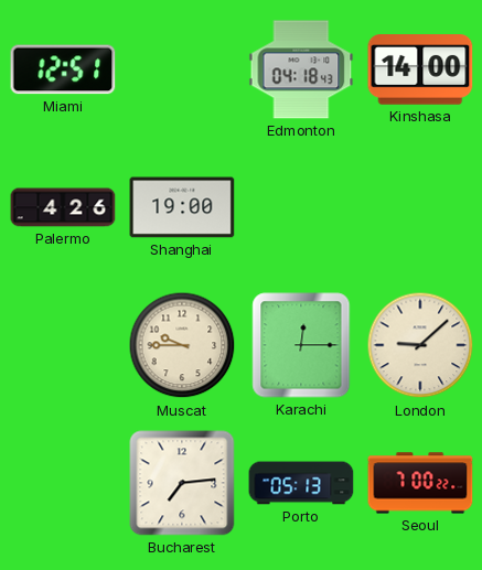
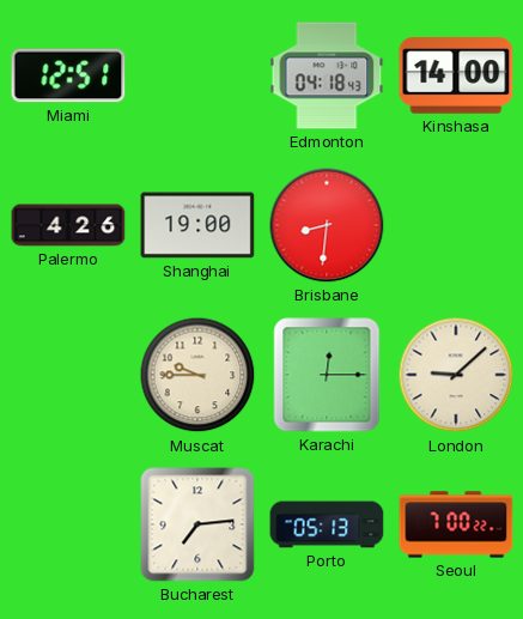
Brisbane: none -> 8:31
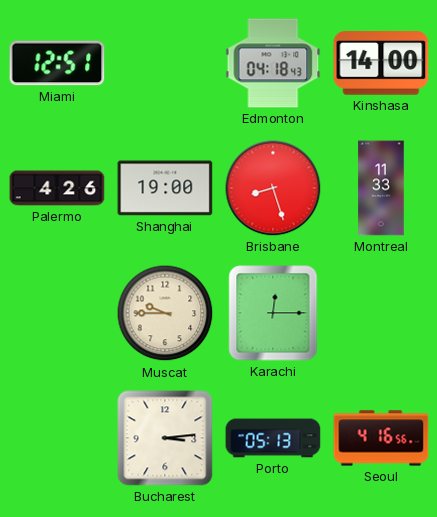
Brisbane: 8:31 -> 8:27
Montreal: none -> 11:33
London: 9:08 -> none
Bucharest: 7:14 -> 3:14
Seoul: 7:00 -> 4:16
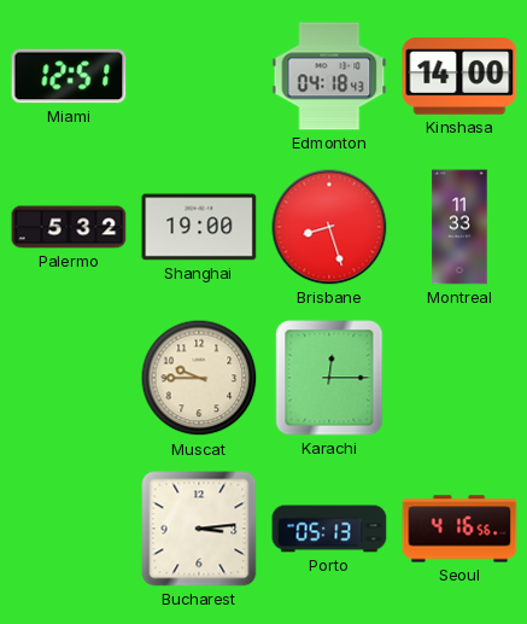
Palermo: 4:26 -> 5:32
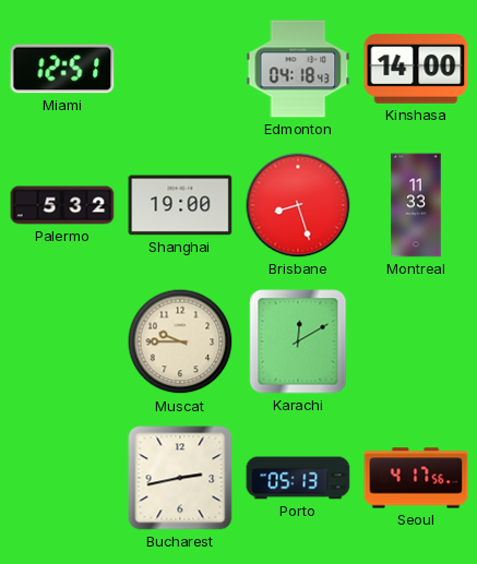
Karachi: 12:15 -> 12:10
Bucharest: 3:14 -> 2:43
Seoul: 4:16 -> 4:17
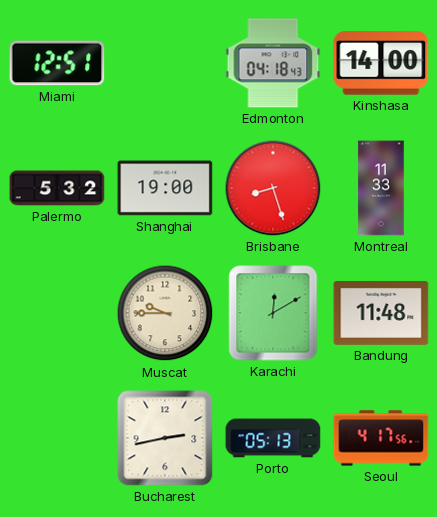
Bandung: none -> 11:48
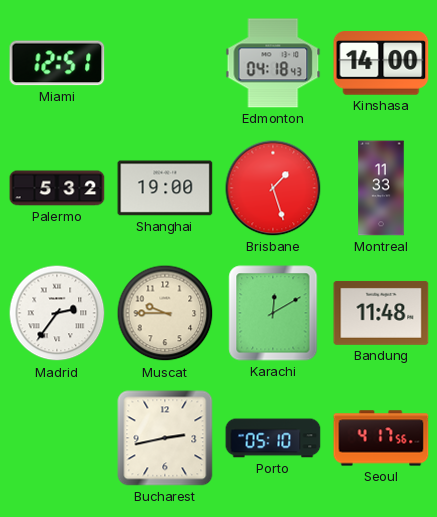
Brisbane: 8:27 -> 1:27
Madrid: none -> 2:36
Porto: 05:13 -> 05:10
